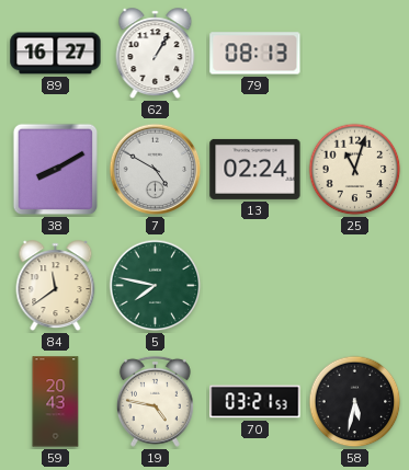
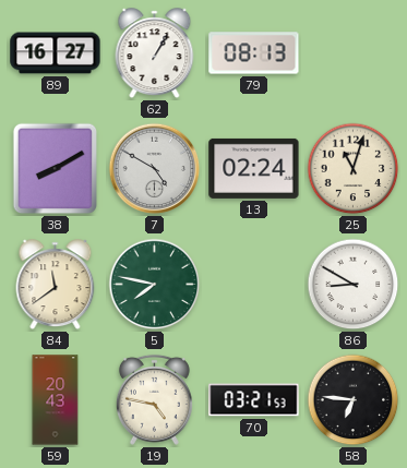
86: none -> 8:50
58: 5:32 -> 6:46
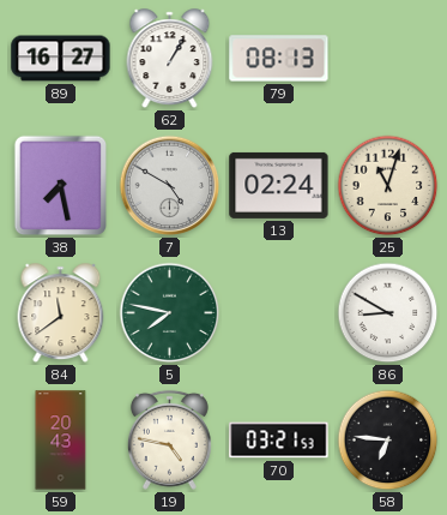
38: 8:10 -> 7:28
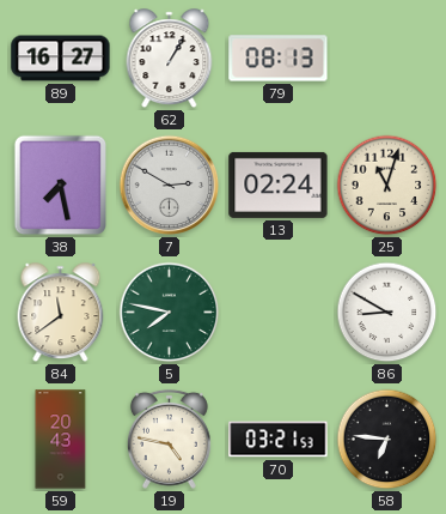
7: 4:50 -> 2:50
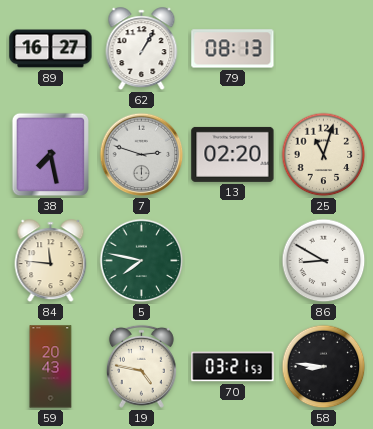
7: 2:50 -> 2:48
13: 02:24 -> 02:20
84: 11:39 -> 11:46
58: 6:46 -> 8:46
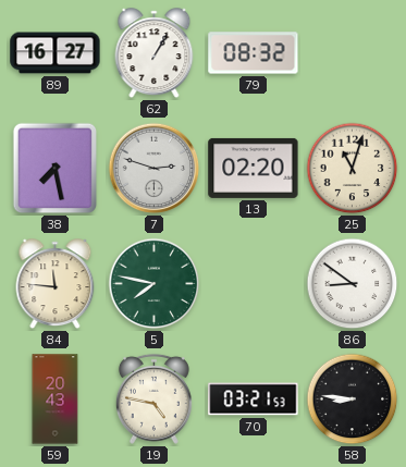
79: 08:13 -> 08:32
86: 8:50 -> 8:51
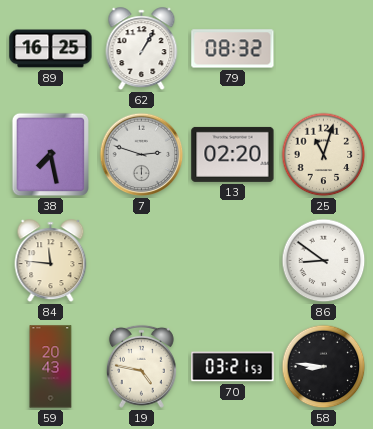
89: 16:27 -> 16:25
5: 7:47 -> none
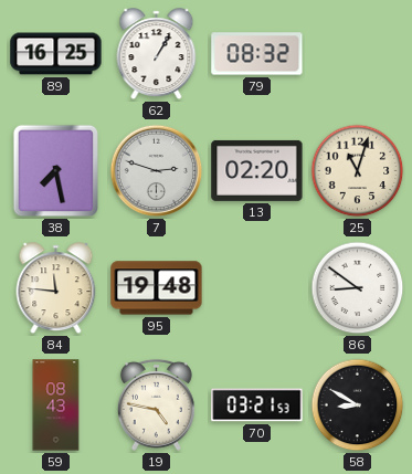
95: none -> 19:48
59: 20:43 -> 08:43
58: 8:46 -> 8:50
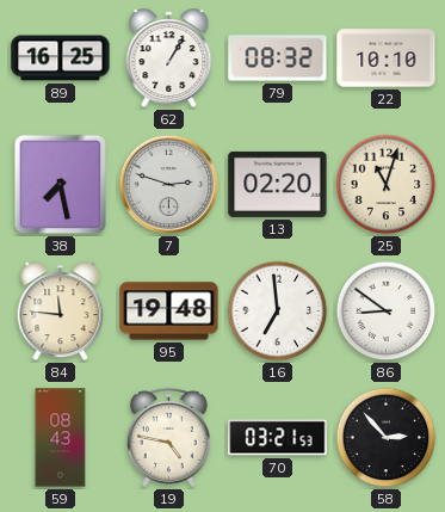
22: none -> 10:10
16: none -> 6:59
58: 8:50 -> 2:53
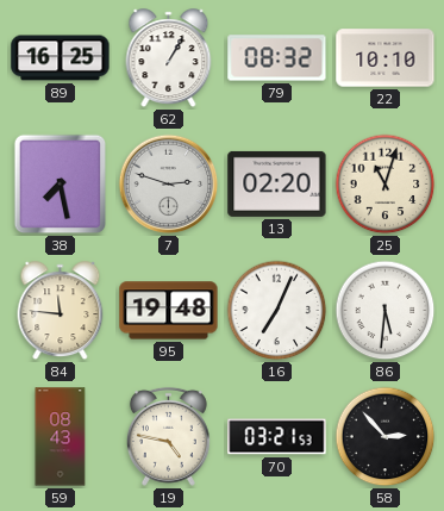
16: 6:59 -> 7:04
86: 8:51 -> 5:31
